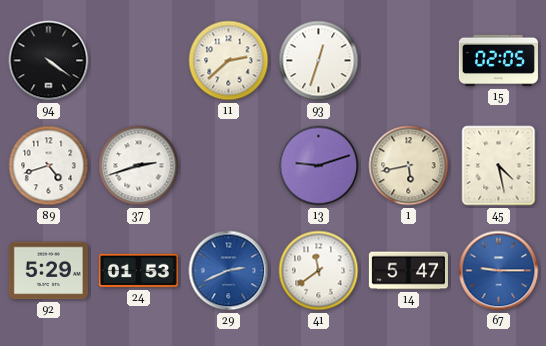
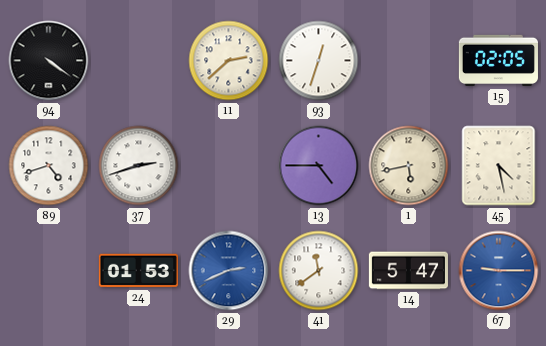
13: 9:12 -> 4:45
92: 5:29 -> none
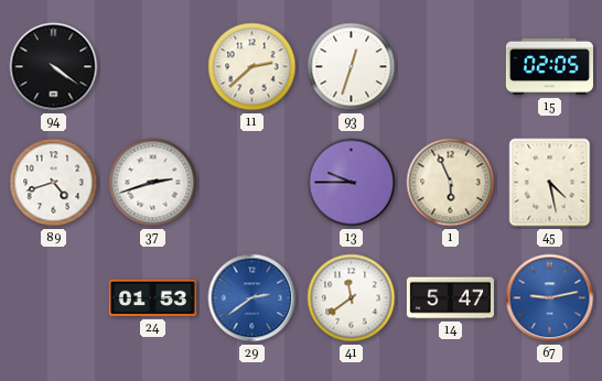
13: 4:45 -> 9:45
1: 5:43 -> 5:56
29: 2:41 -> 2:39
67: 9:15 -> 9:13
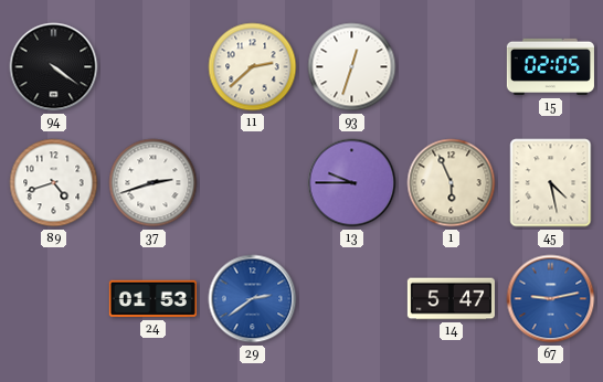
41: 11:39 -> none
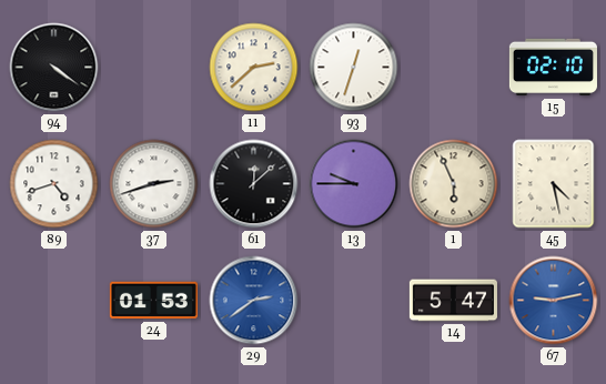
15: 02:05 -> 02:10
61: none -> 12:08
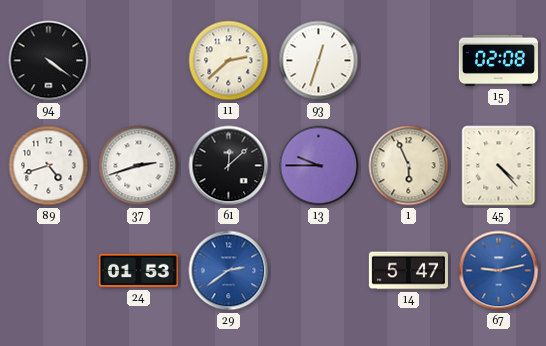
15: 02:10 -> 02:08
45: 4:28 -> 4:23
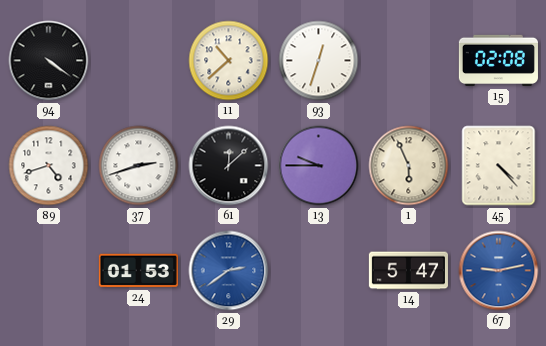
11: 2:38 -> 10:38
